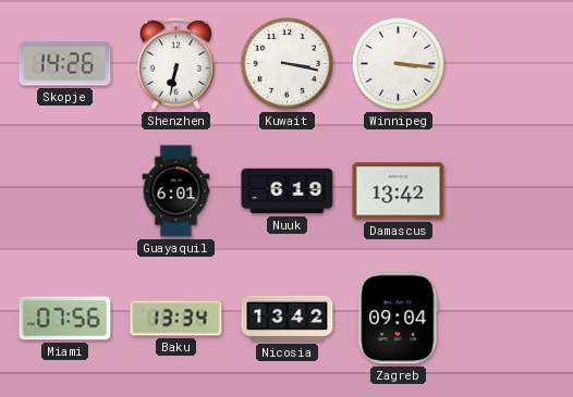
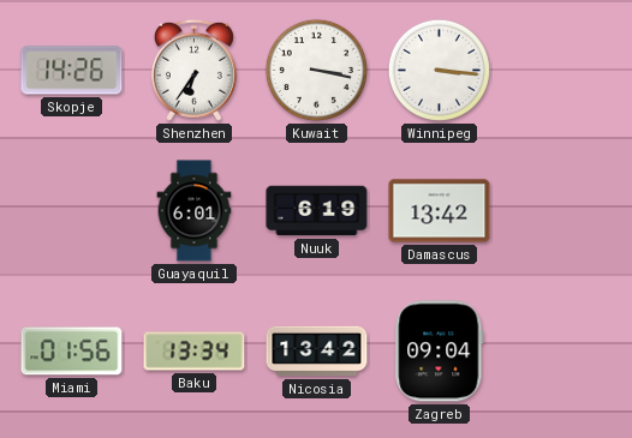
Shenzhen: 6:32 -> 6:36
Miami: 07:56 -> 01:56
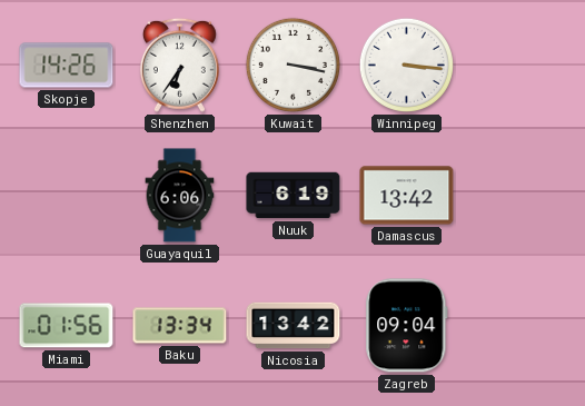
Guayaquil: 6:01 -> 6:06
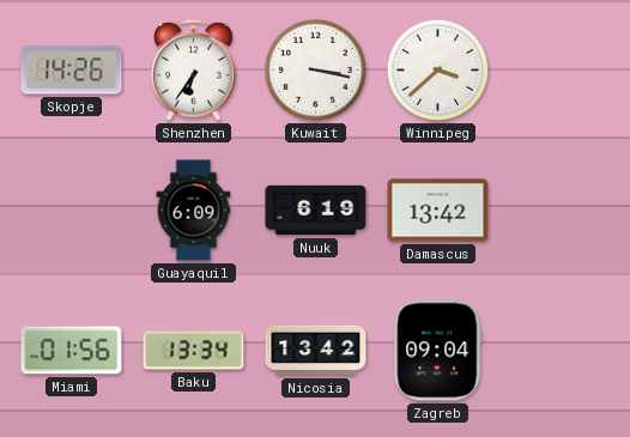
Winnipeg: 3:16 -> 3:38
Guayaquil: 6:06 -> 6:09
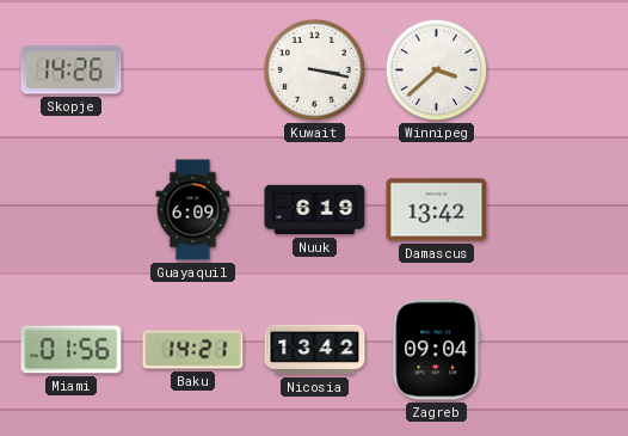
Shenzhen: 6:36 -> none
Baku: 13:34 -> 14:21
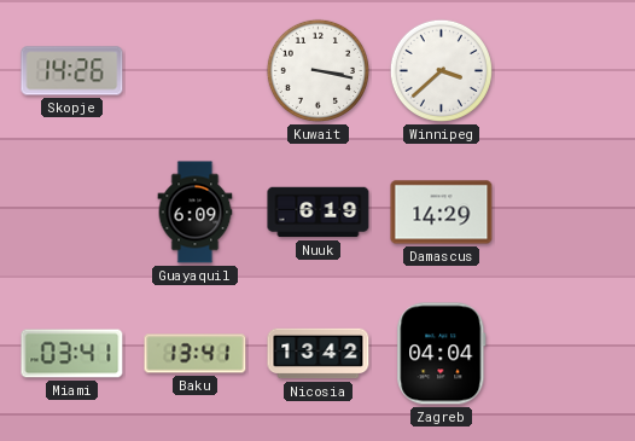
Damascus: 13:42 -> 14:29
Miami: 01:56 -> 03:41
Baku: 14:21 -> 13:41
Zagreb: 09:04 -> 04:04
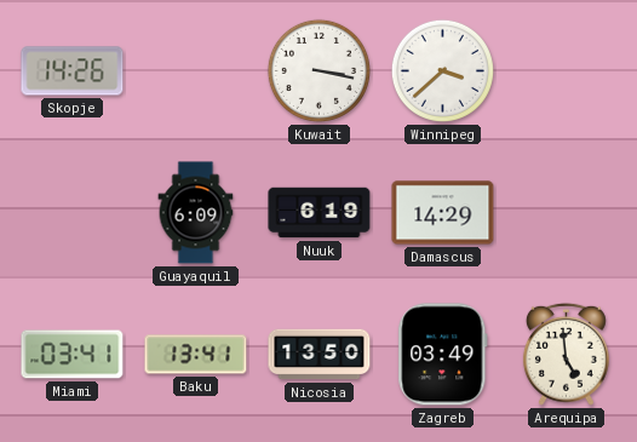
Nicosia: 13:42 -> 13:50
Zagreb: 04:04 -> 03:49
Arequipa: none -> 4:59
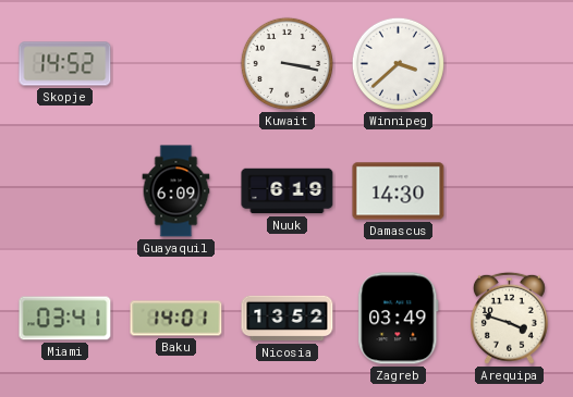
Skopje: 14:26 -> 14:52
Damascus: 14:29 -> 14:30
Baku: 13:41 -> 14:01
Nicosia: 13:50 -> 13:52
Arequipa: 4:59 -> 3:48
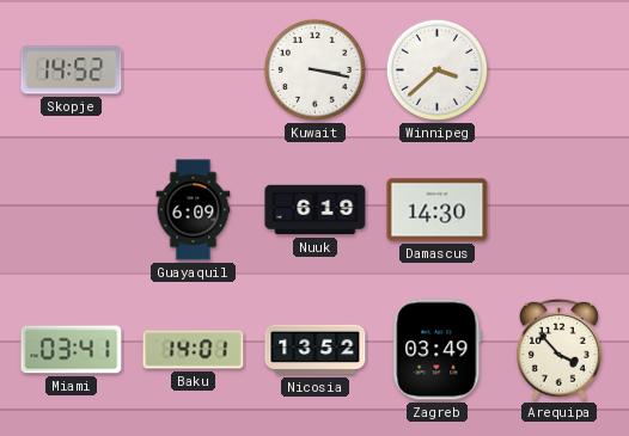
Arequipa: 3:48 -> 3:53
